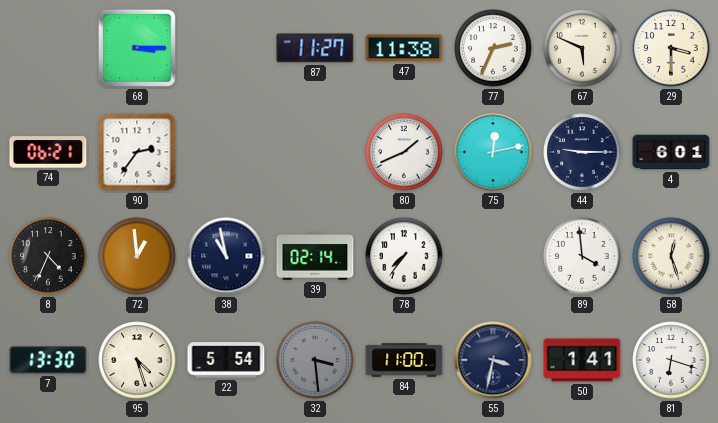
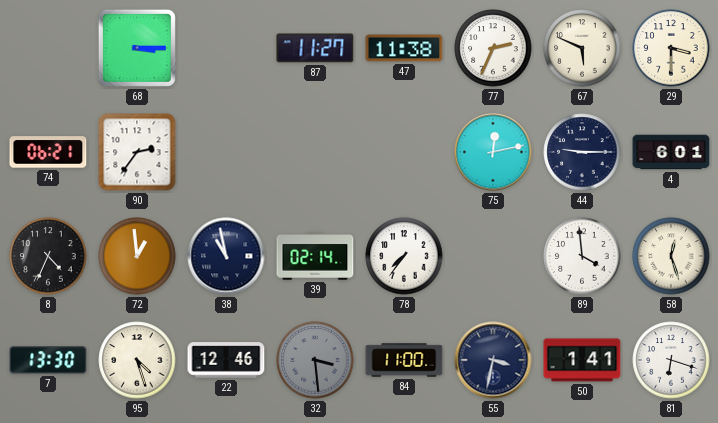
80: 1:41 -> none
22: 5:54 -> 12:46
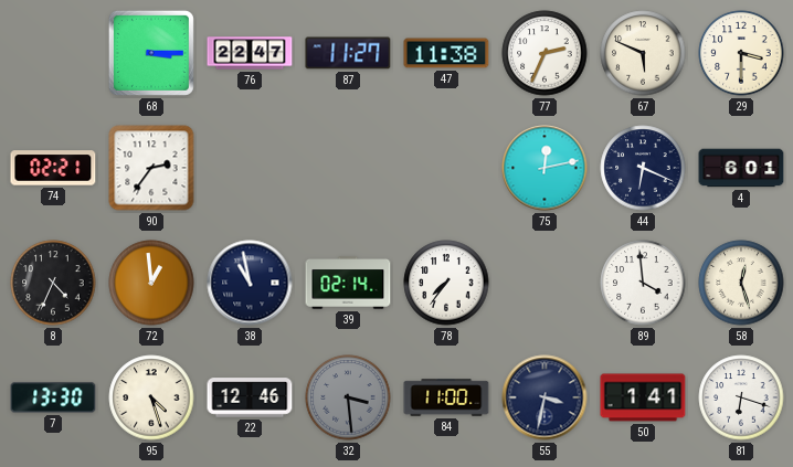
76: none -> 22:47
74: 06:21 -> 02:21
44: 9:15 -> 6:19
